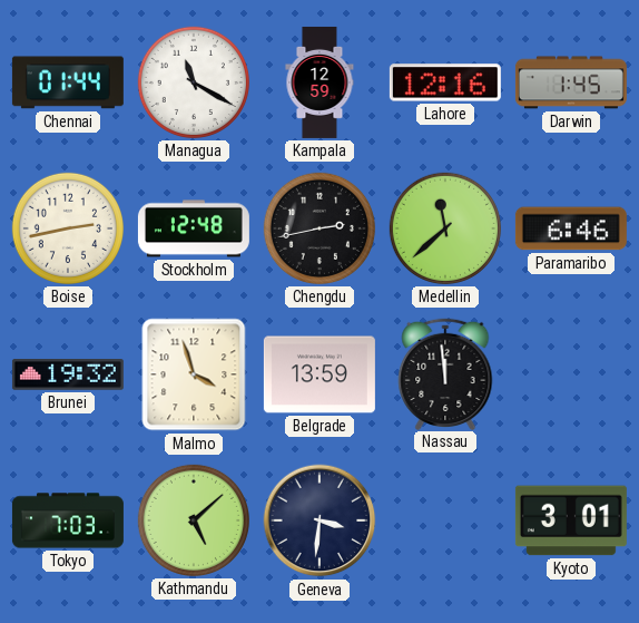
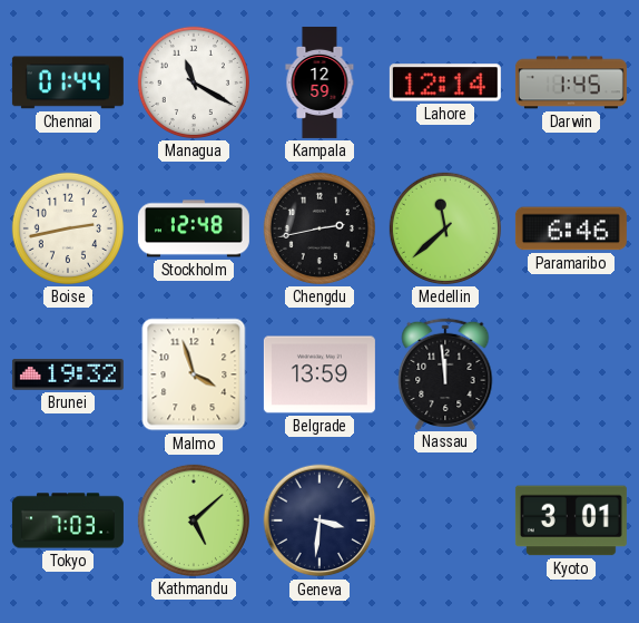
Lahore: 12:16 -> 12:14
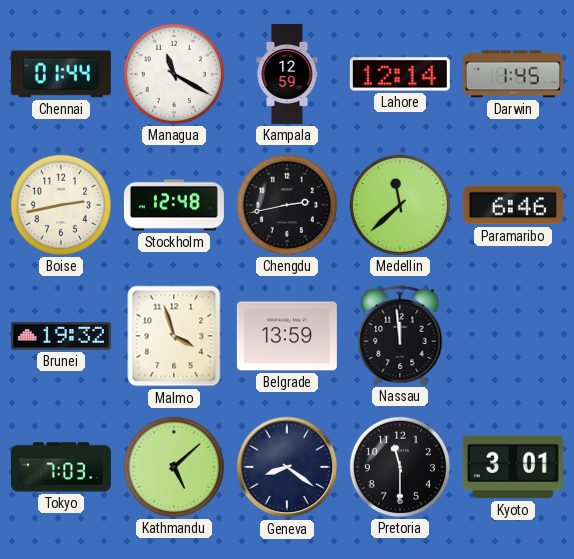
Geneva: 3:31 -> 8:21
Pretoria: none -> 11:30
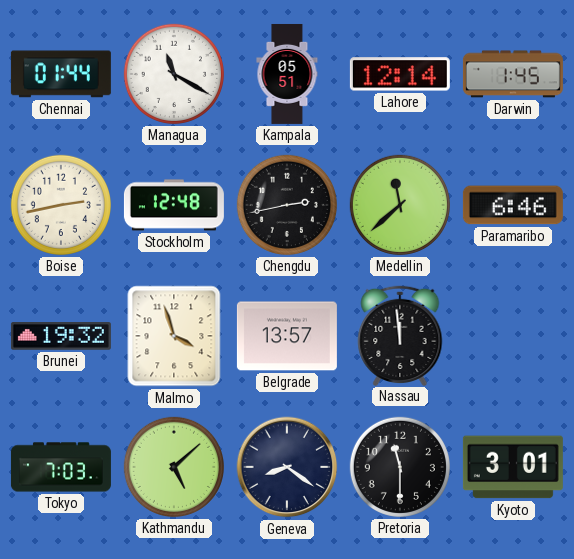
Kampala: 12:59 -> 05:51
Belgrade: 13:59 -> 13:57
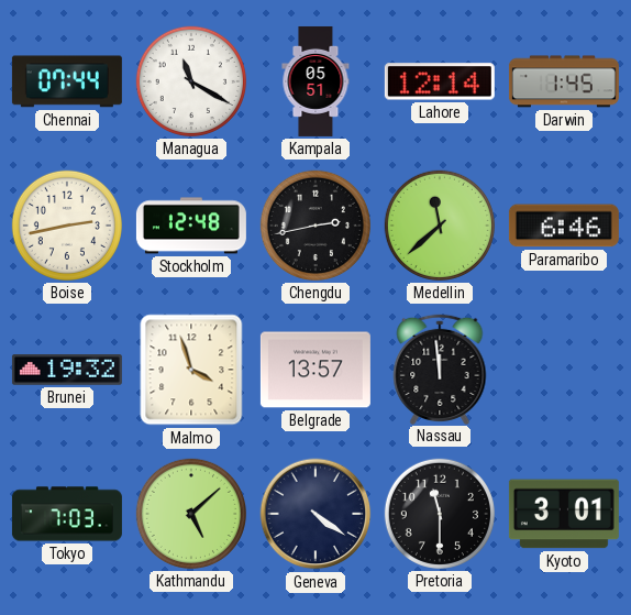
Chennai: 01:44 -> 07:44
Geneva: 8:21 -> 4:21
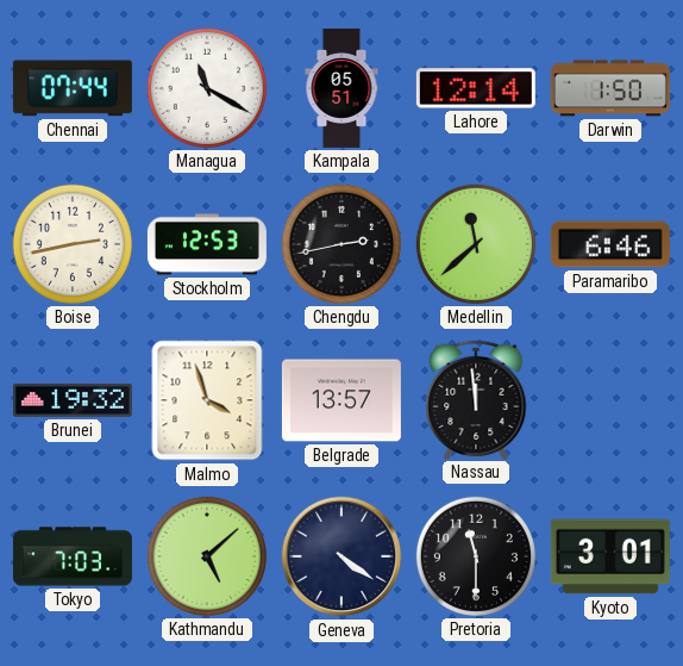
Darwin: 1:45 -> 1:50
Stockholm: 12:48 -> 12:53
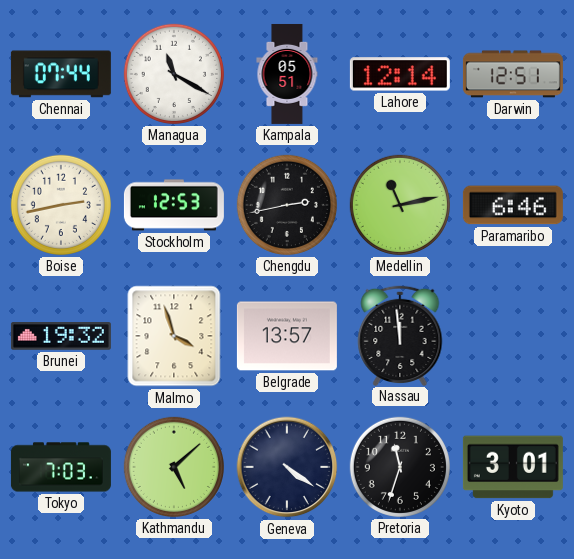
Darwin: 1:50 -> 12:51
Medellin: 11:38 -> 11:13
Pretoria: 11:30 -> 11:33
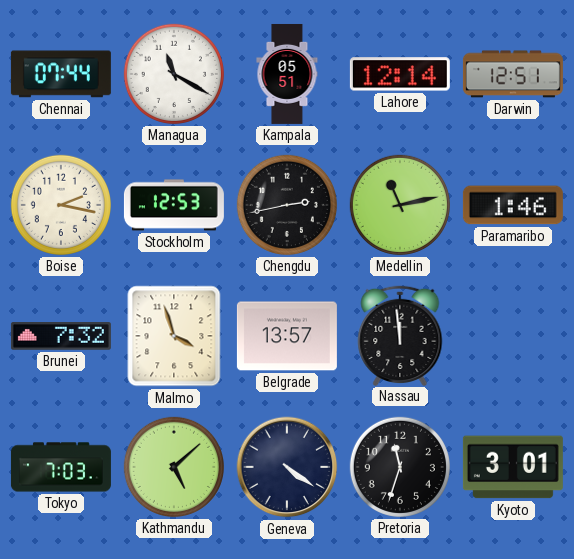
Boise: 2:43 -> 2:17
Paramaribo: 6:46 -> 1:46
Brunei: 19:32 -> 7:32
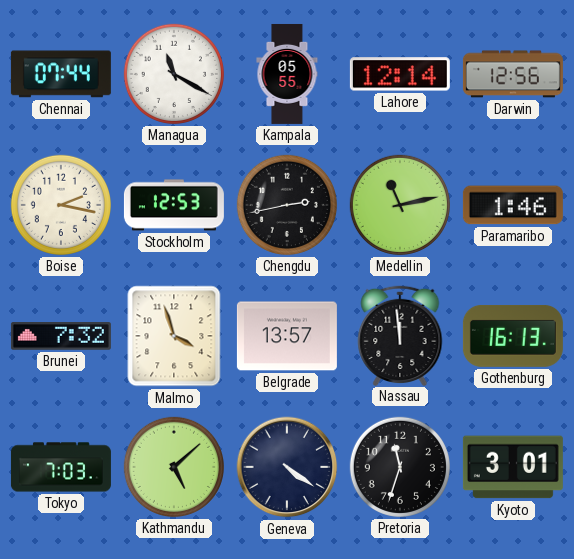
Kampala: 05:51 -> 05:55
Darwin: 12:51 -> 12:56
Gothenburg: none -> 16:13
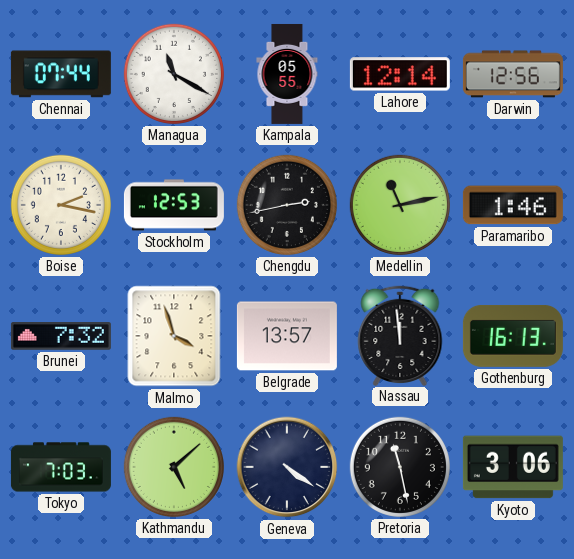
Pretoria: 11:33 -> 11:28
Kyoto: 3:01 -> 3:06
